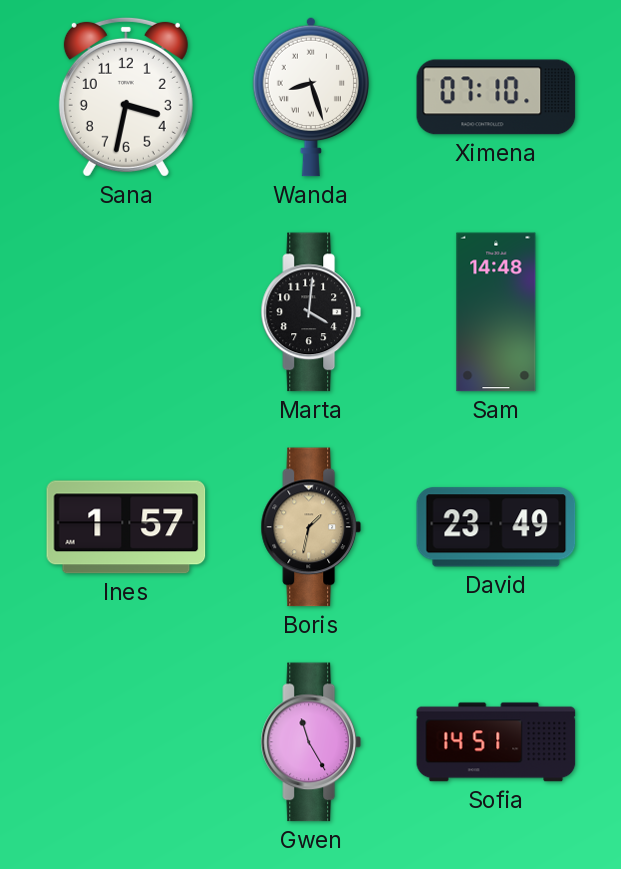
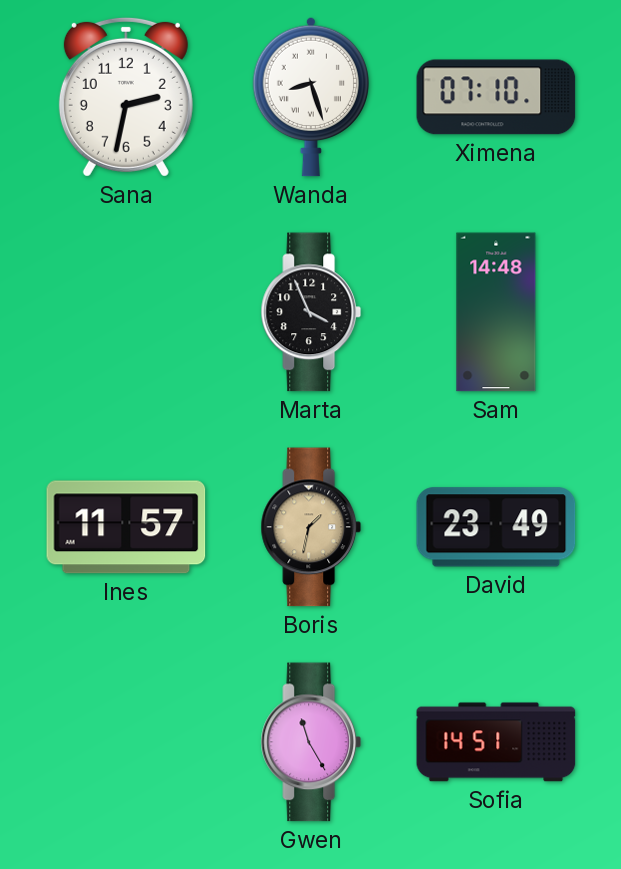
Sana: 3:32 -> 2:32
Marta: 4:01 -> 3:56
Ines: 1:57 -> 11:57
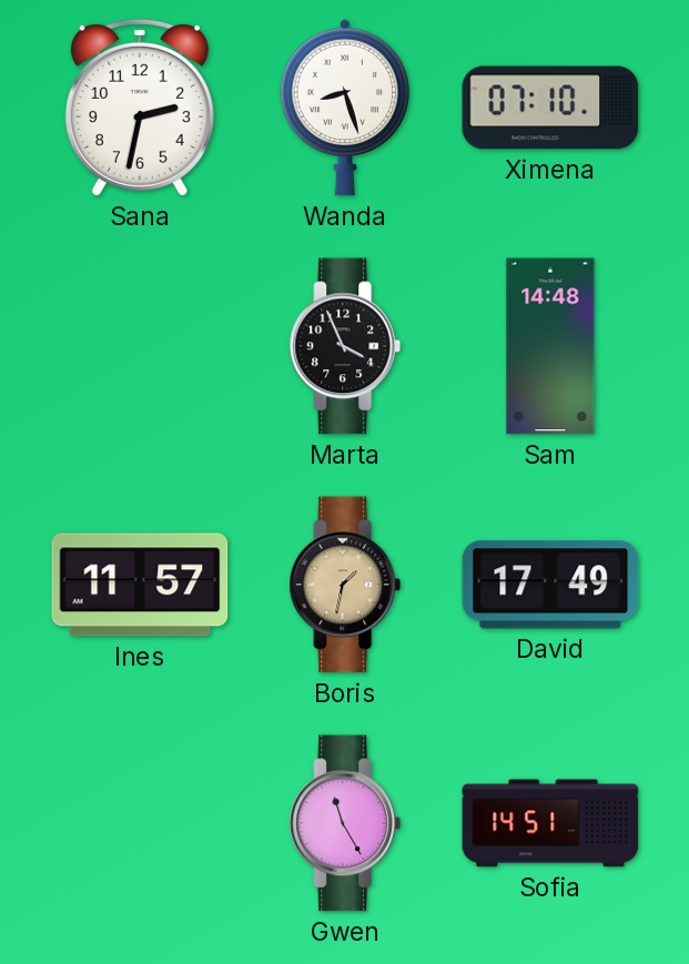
David: 23:49 -> 17:49
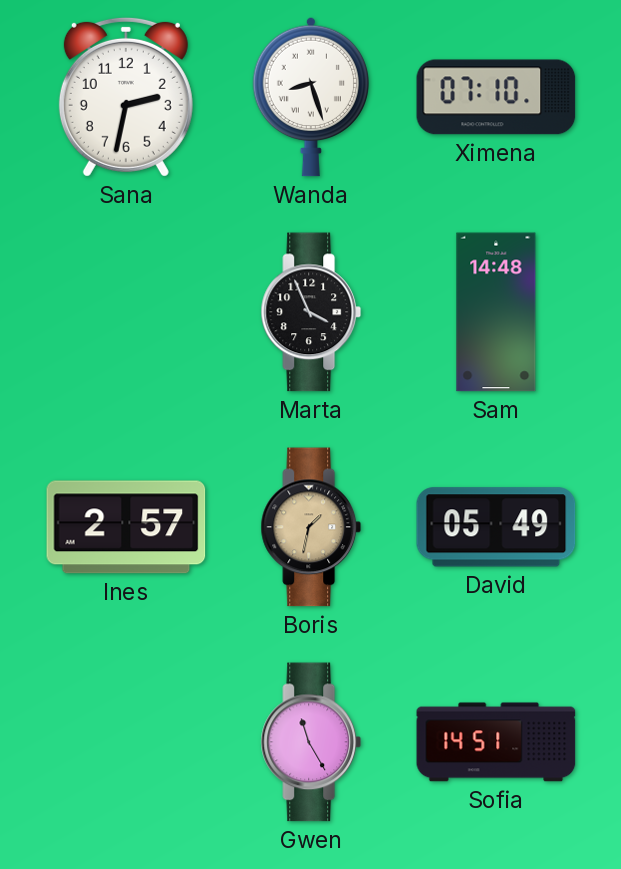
Ines: 11:57 -> 2:57
David: 17:49 -> 05:49
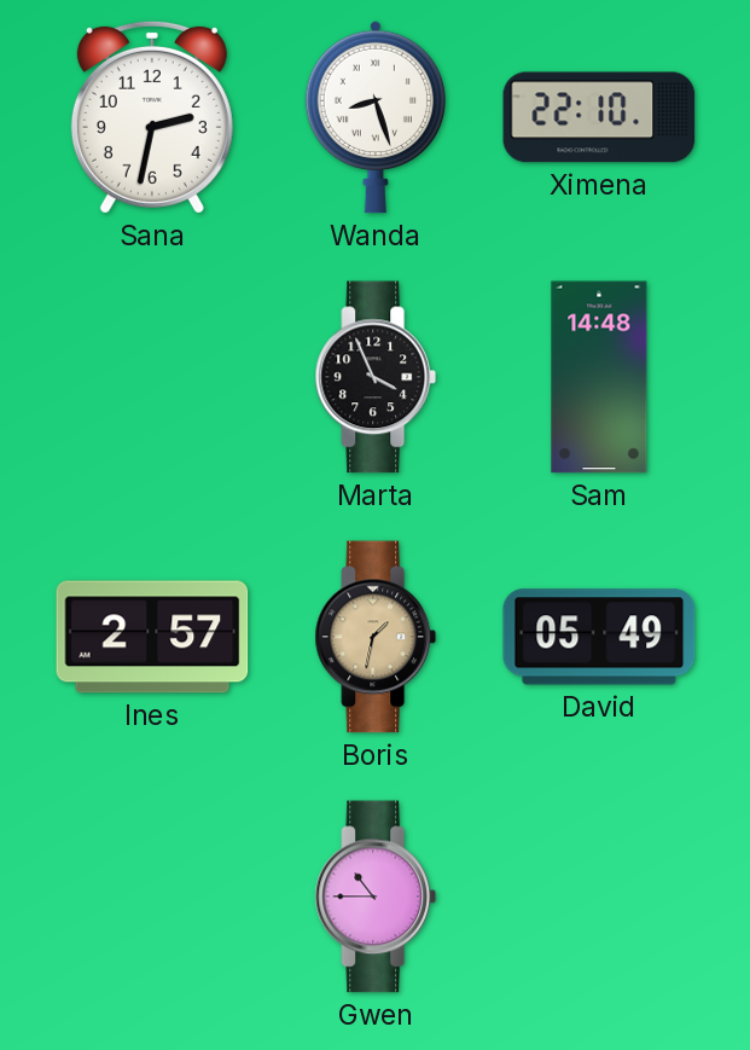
Ximena: 07:10 -> 22:10
Gwen: 11:25 -> 10:45
Sofia: 14:51 -> none
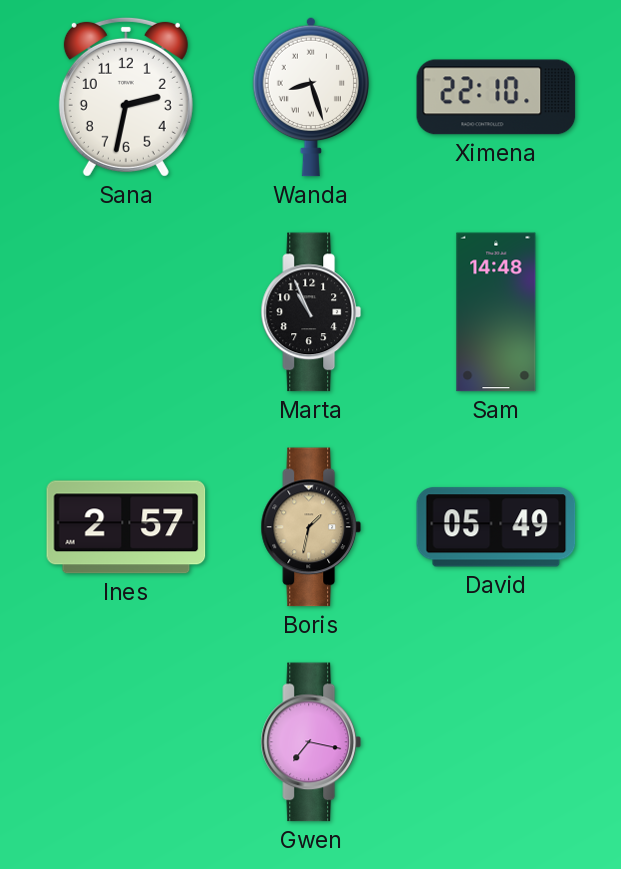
Marta: 3:56 -> 10:56
Gwen: 10:45 -> 7:17
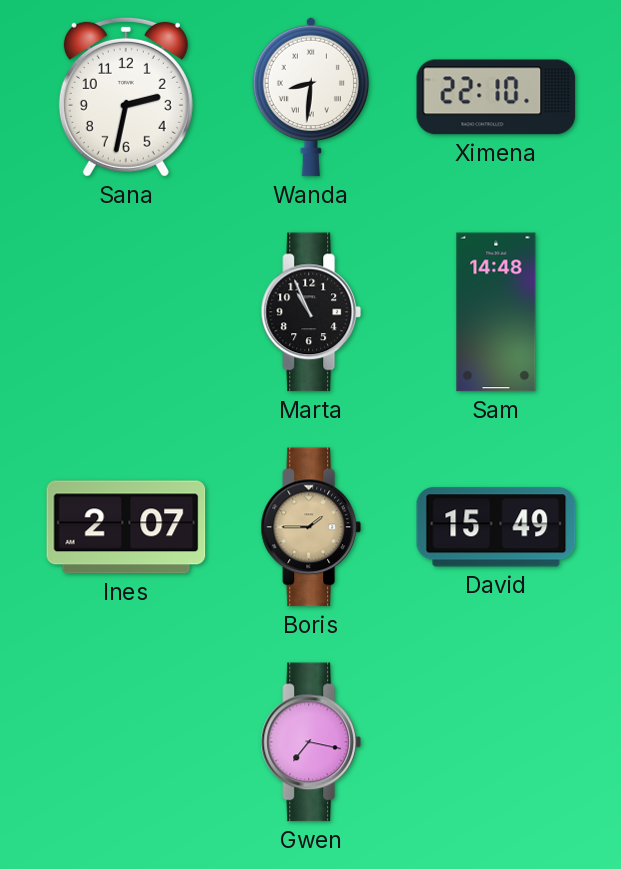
Wanda: 8:27 -> 8:31
Ines: 2:57 -> 2:07
Boris: 1:32 -> 1:45
David: 05:49 -> 15:49
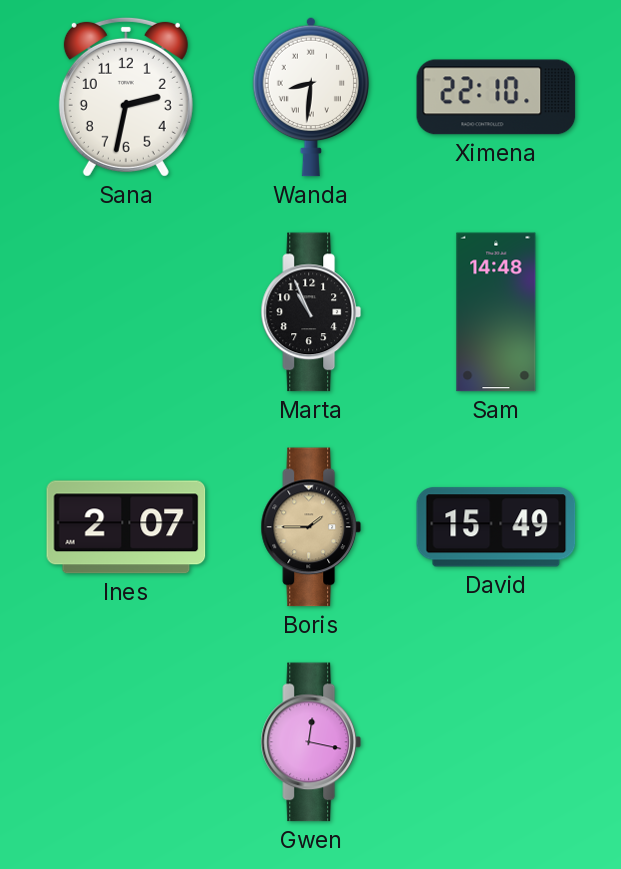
Gwen: 7:17 -> 12:17
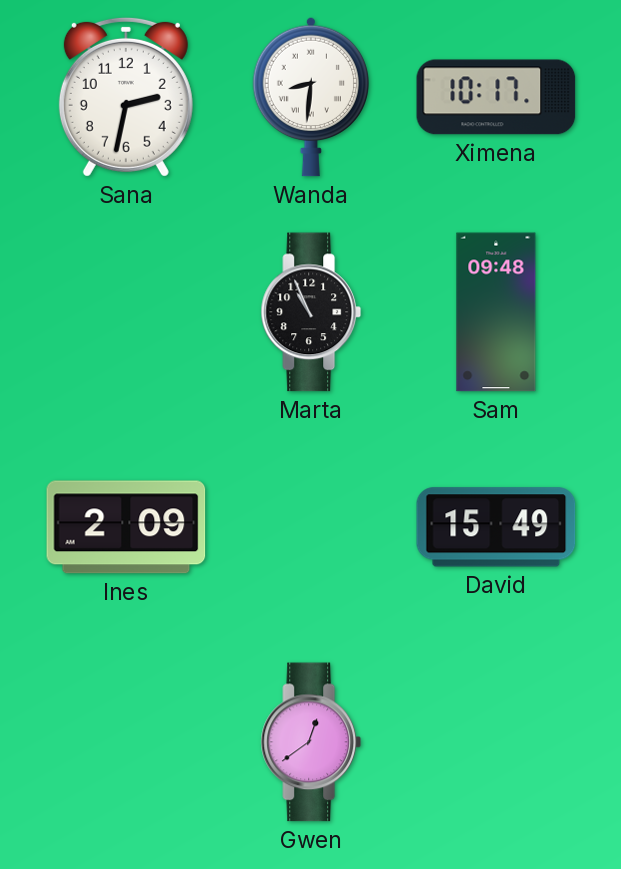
Ximena: 22:10 -> 10:17
Sam: 14:48 -> 09:48
Ines: 2:07 -> 2:09
Boris: 1:45 -> none
Gwen: 12:17 -> 12:39
